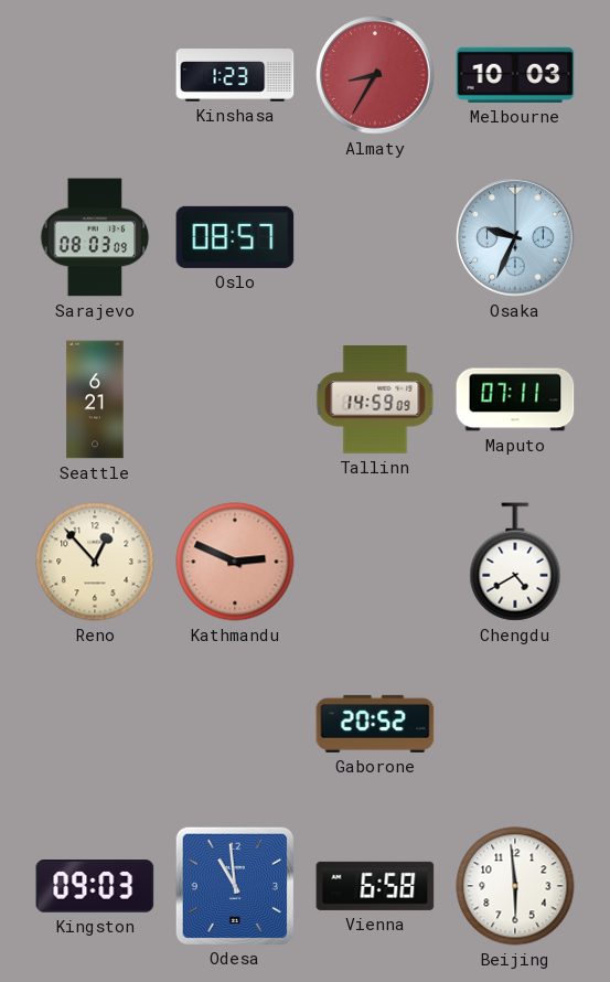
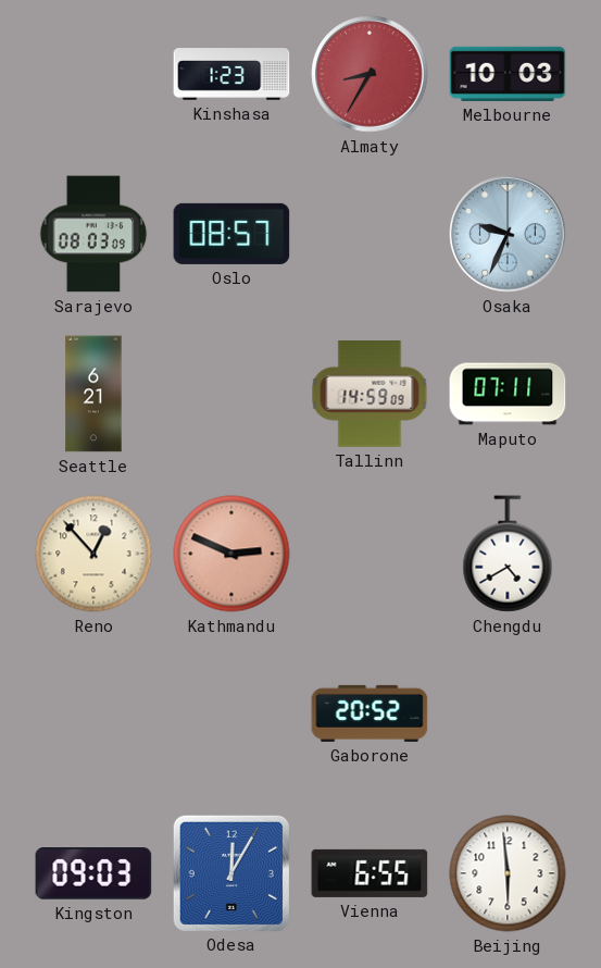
Odesa: 10:59 -> 12:05
Vienna: 6:58 -> 6:55
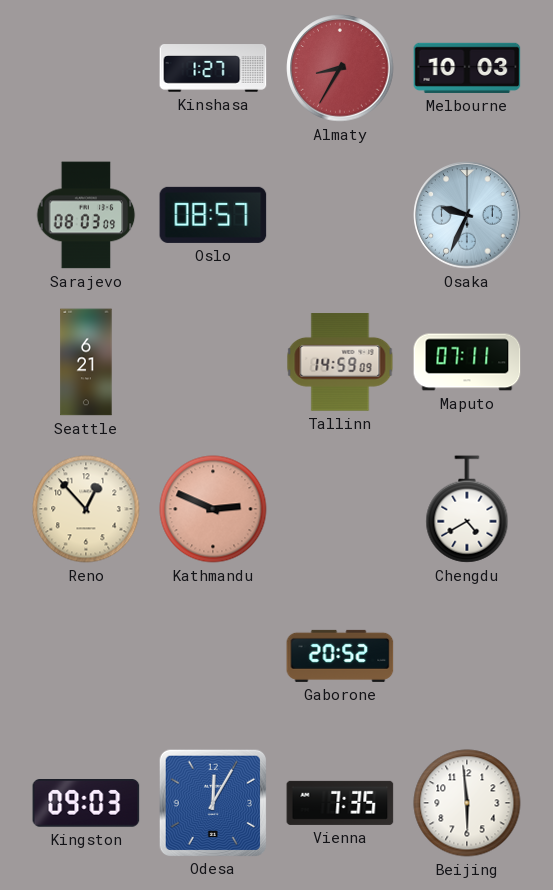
Kinshasa: 1:23 -> 1:27
Vienna: 6:55 -> 7:35
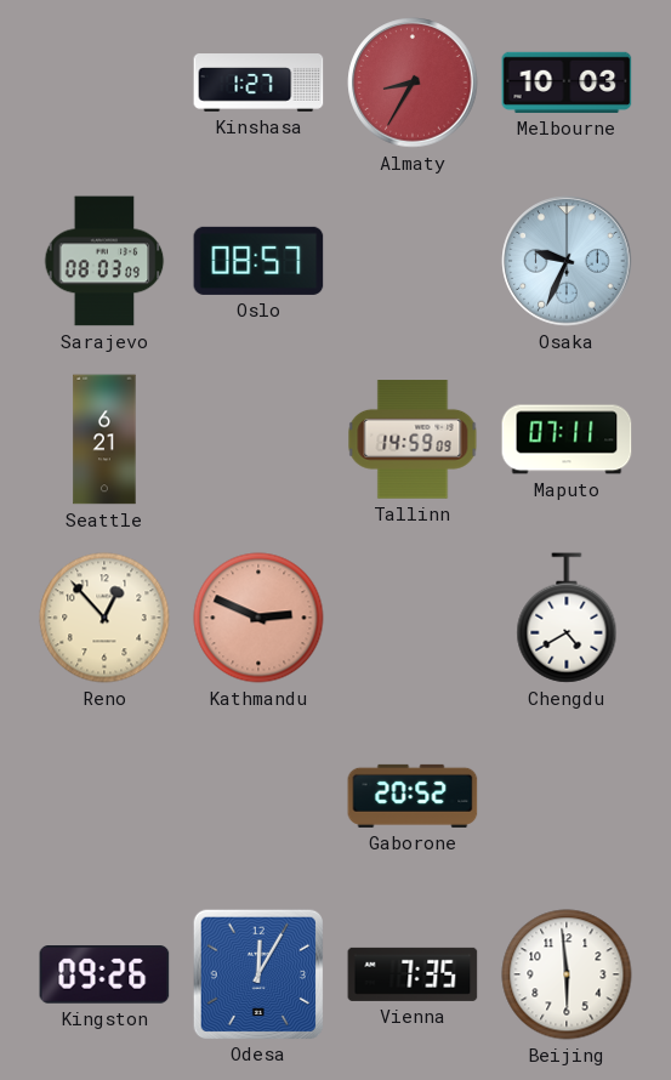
Kingston: 09:03 -> 09:26
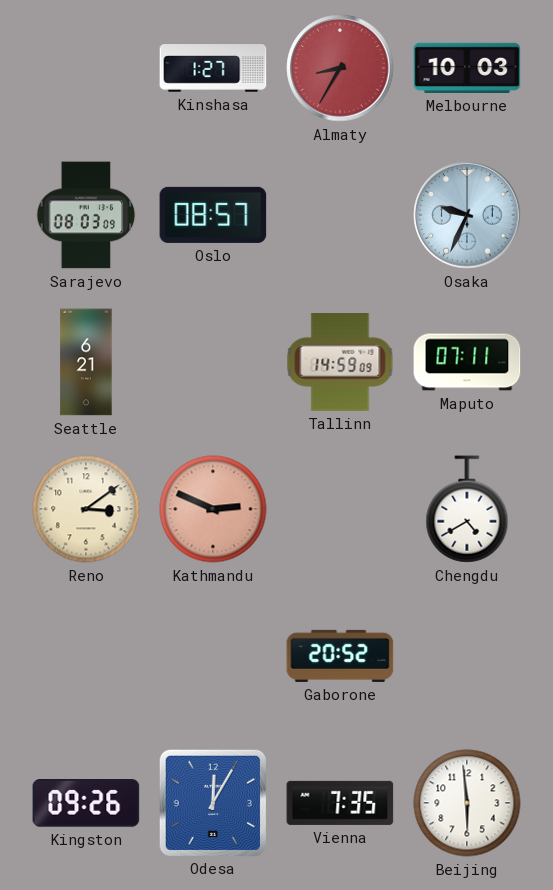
Reno: 12:53 -> 3:09
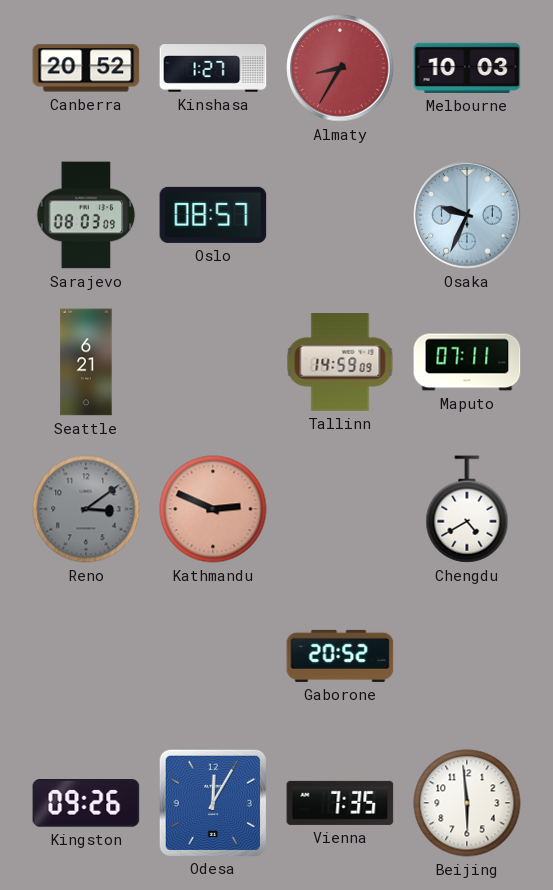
Canberra: none -> 20:52
Reno dial: cream -> grey
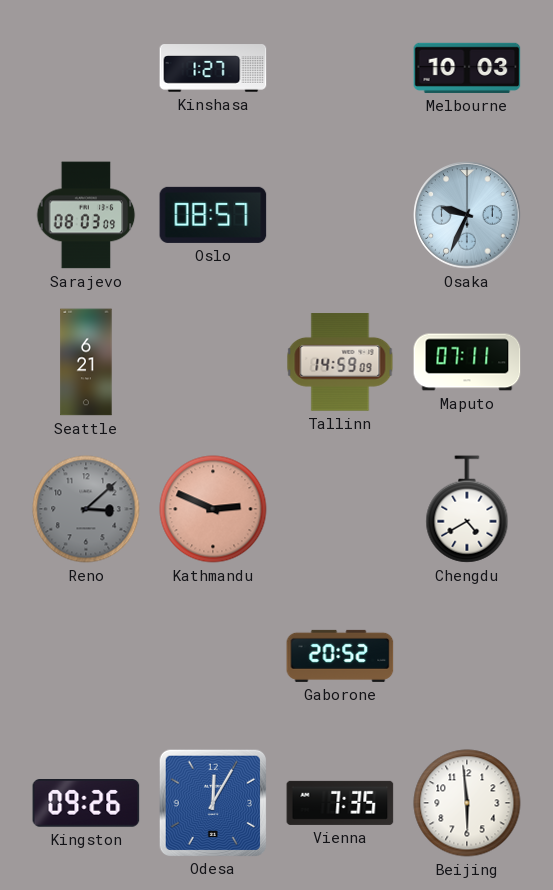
Canberra: 20:52 -> none
Almaty: 8:35 -> none
Reno: 3:09 -> 3:08
